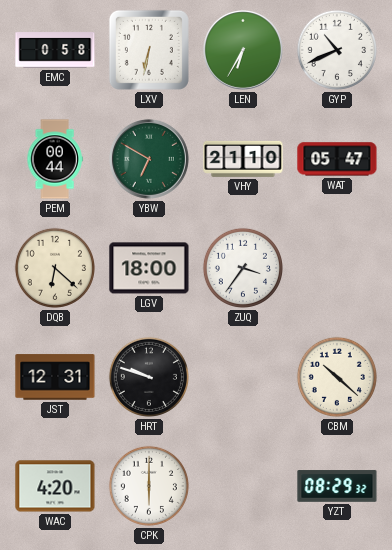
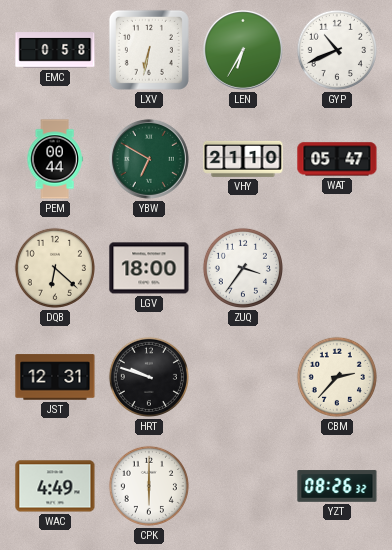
CBM: 10:22 -> 2:37
WAC: 4:20 -> 4:49
YZT: 08:29 -> 08:26
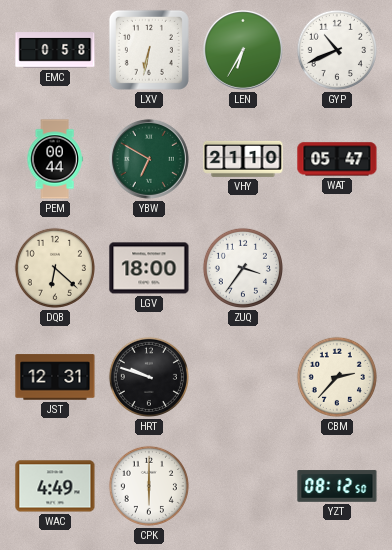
YZT: 08:26 -> 08:12
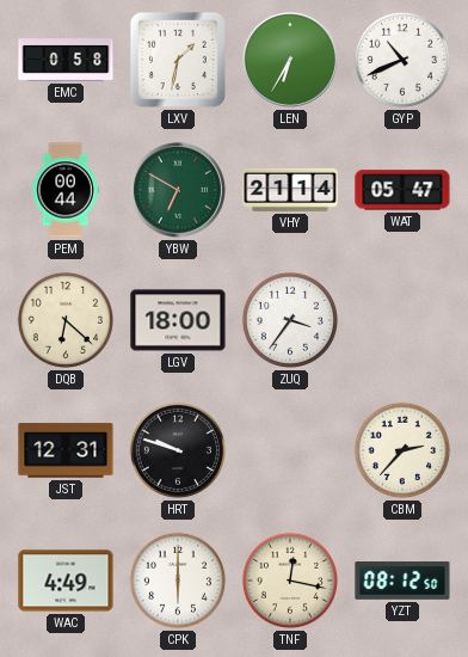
LXV: 6:32 -> 1:32
VHY: 21:10 -> 21:14
TNF: none -> 12:17
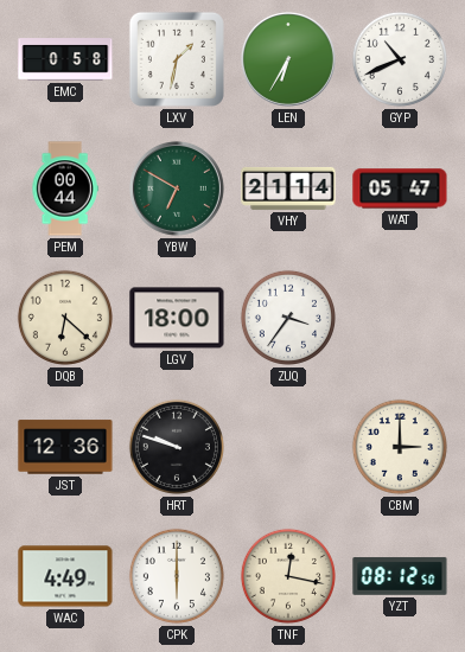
JST: 12:31 -> 12:36
CBM: 2:37 -> 3:00
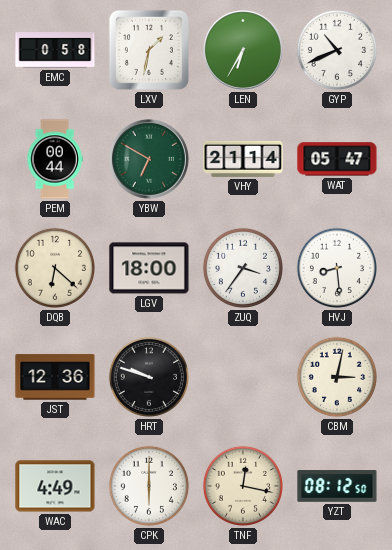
HVJ: none -> 8:29
CBM: 3:00 -> 3:02
